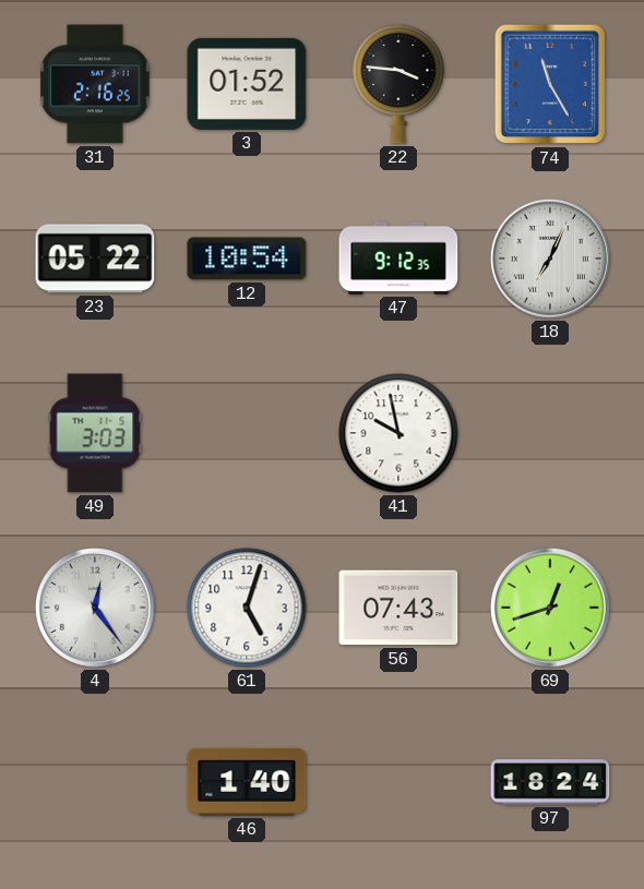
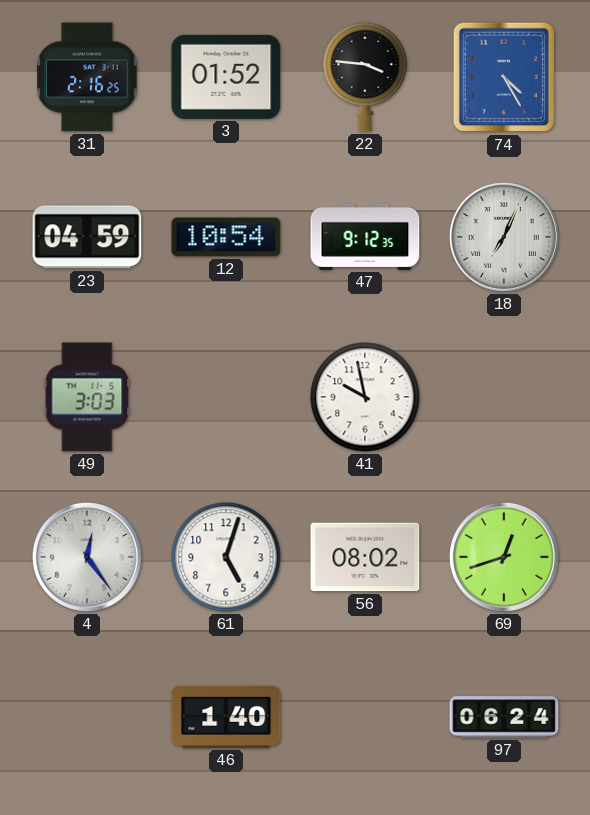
74: 11:25 -> 4:25
23: 05:22 -> 04:59
56: 07:43 -> 08:02
97: 18:24 -> 06:24
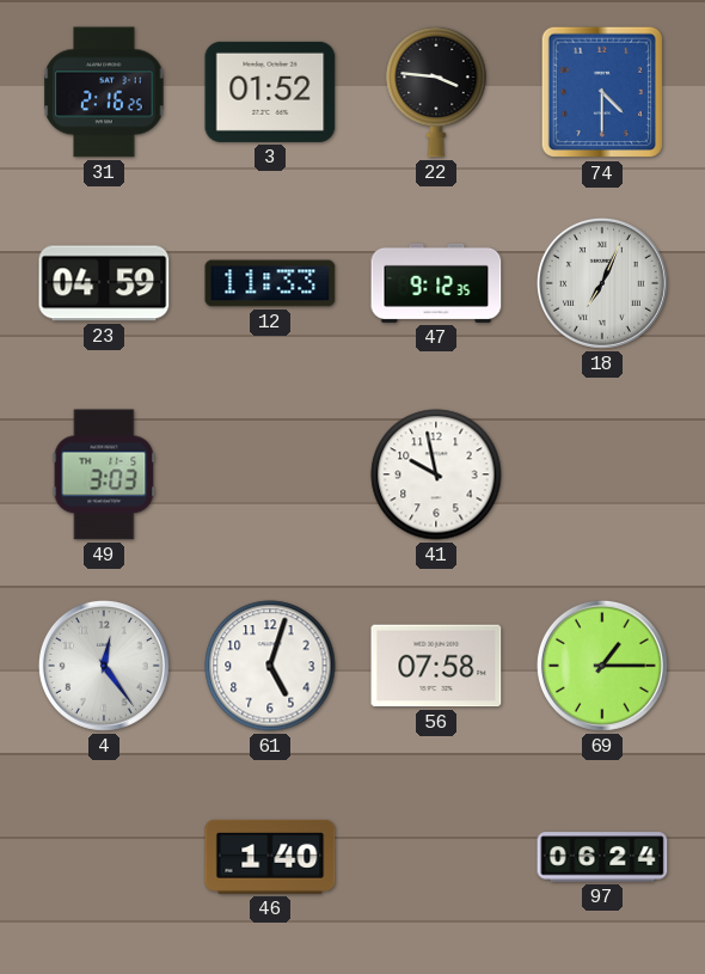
74: 4:25 -> 4:30
12: 10:54 -> 11:33
56: 08:02 -> 07:58
69: 12:42 -> 1:15
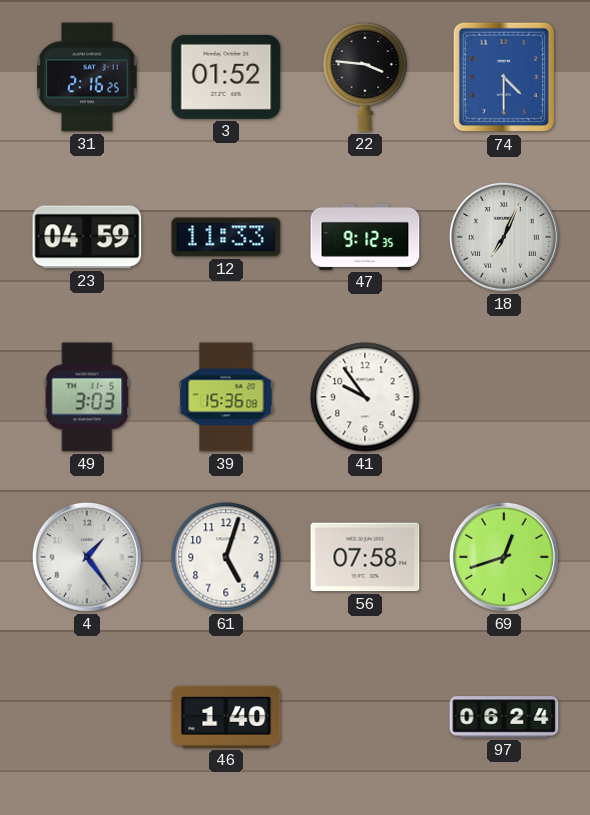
39: none -> 15:36
41: 9:58 -> 9:54
4: 12:24 -> 1:24
69: 1:15 -> 12:42
